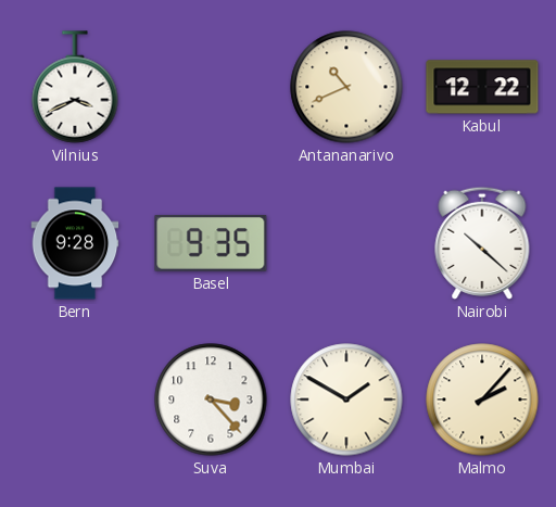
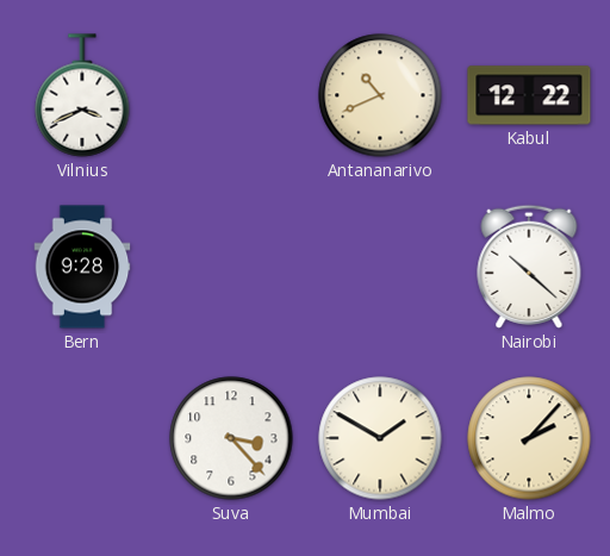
Basel: 9:35 -> none
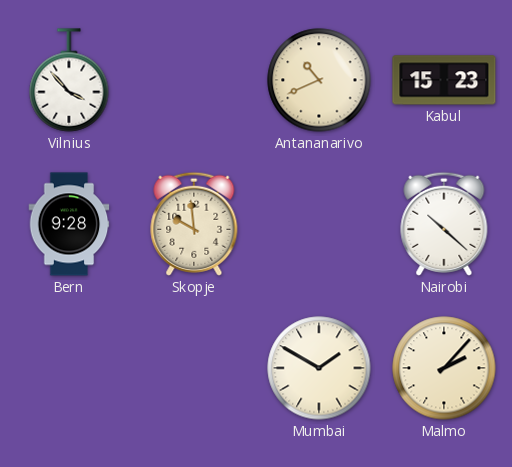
Vilnius: 3:41 -> 3:53
Kabul: 12:22 -> 15:23
Skopje: none -> 9:59
Suva: 3:23 -> none
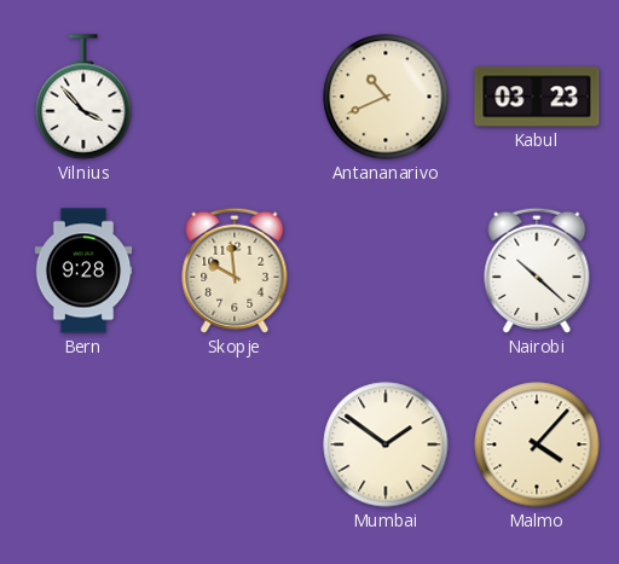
Kabul: 15:23 -> 03:23
Mumbai: 1:50 -> 1:51
Malmo: 2:07 -> 4:07
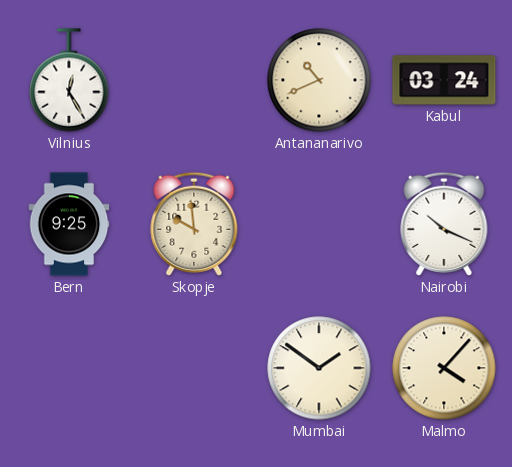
Vilnius: 3:53 -> 12:25
Kabul: 03:23 -> 03:24
Bern: 9:28 -> 9:25
Nairobi: 10:22 -> 10:19
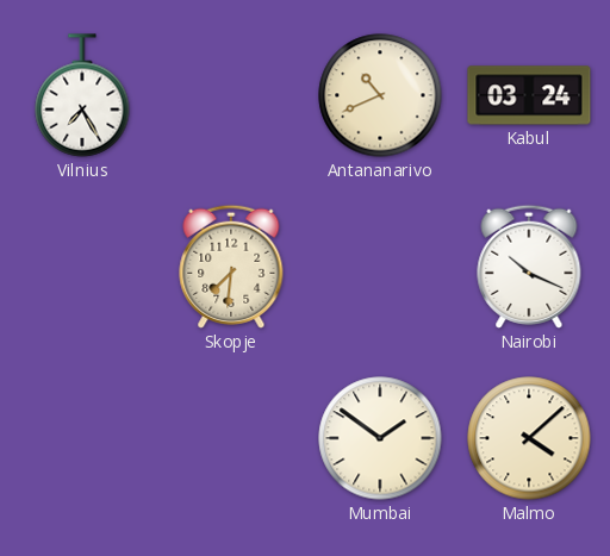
Vilnius: 12:25 -> 7:25
Bern: 9:25 -> none
Skopje: 9:59 -> 7:31
Malmo: 4:07 -> 4:08
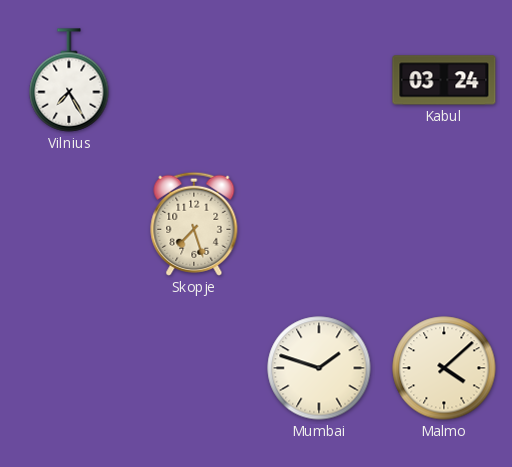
Antananarivo: 10:41 -> none
Skopje: 7:31 -> 7:27
Nairobi: 10:19 -> none
Mumbai: 1:51 -> 1:48
